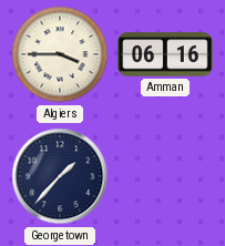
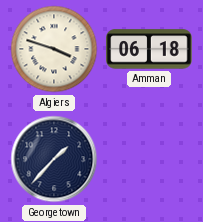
Algiers: 3:45 -> 3:48
Amman: 06:16 -> 06:18
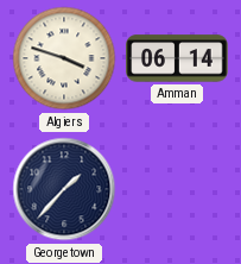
Amman: 06:18 -> 06:14
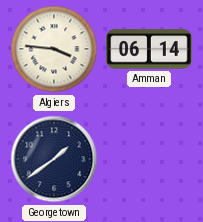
Algiers: 3:48 -> 3:46
Georgetown: 1:37 -> 1:39
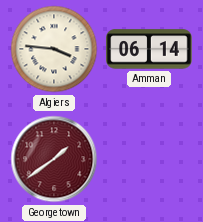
Georgetown dial: navy -> burgundy
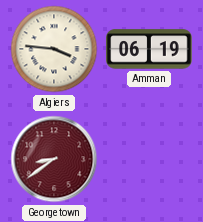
Amman: 06:14 -> 06:19
Georgetown: 1:39 -> 8:39
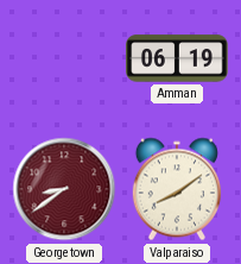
Algiers: 3:46 -> none
Valparaiso: none -> 8:09
